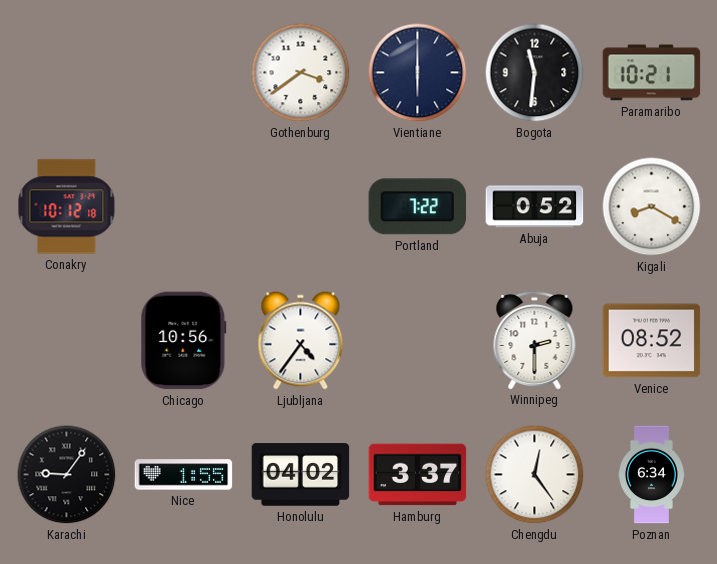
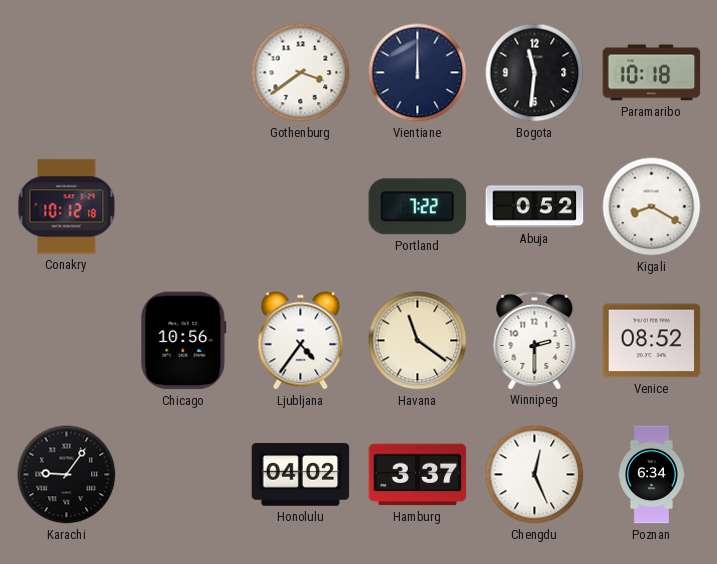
Vientiane: 6:00 -> 12:00
Paramaribo: 10:21 -> 10:18
Havana: none -> 11:21
Nice: 1:55 -> none
Chengdu: 12:24 -> 12:26
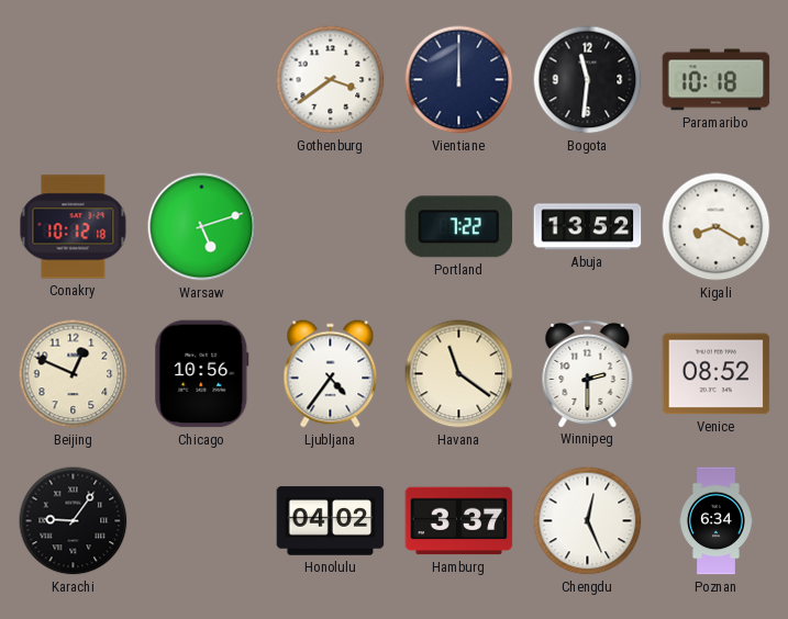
Warsaw: none -> 5:12
Abuja: 0:52 -> 13:52
Beijing: none -> 12:49
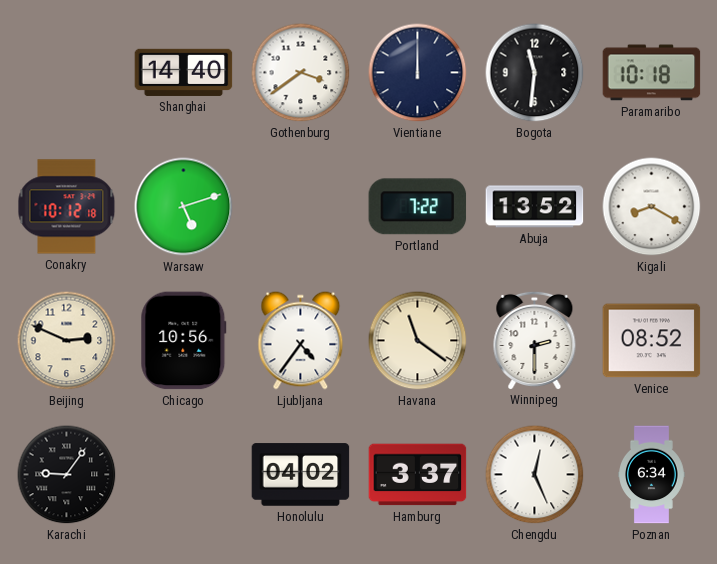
Shanghai: none -> 14:40
Beijing: 12:49 -> 2:49
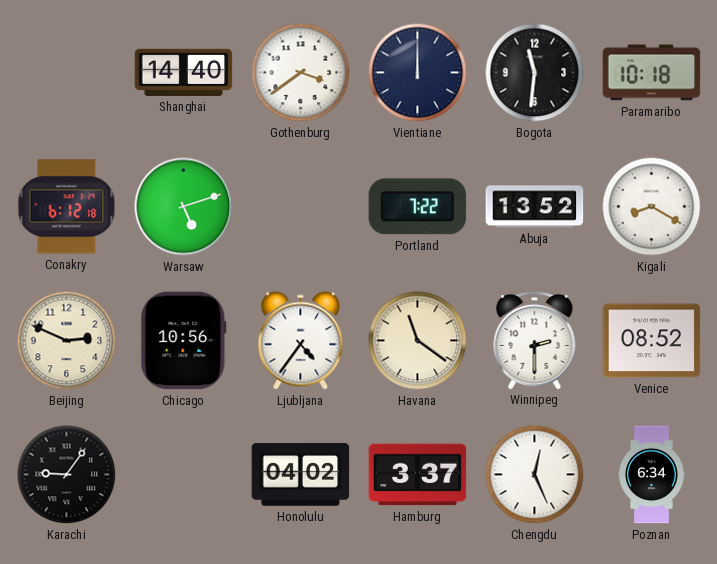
Conakry: 10:12 -> 6:12
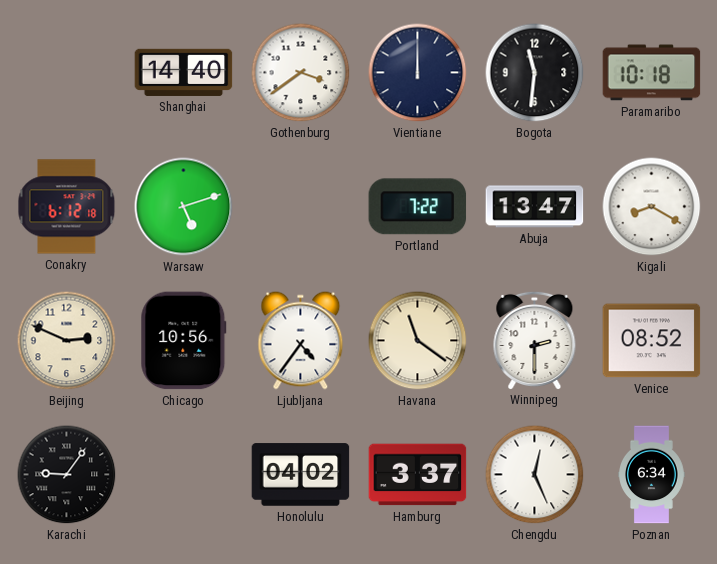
Abuja: 13:52 -> 13:47
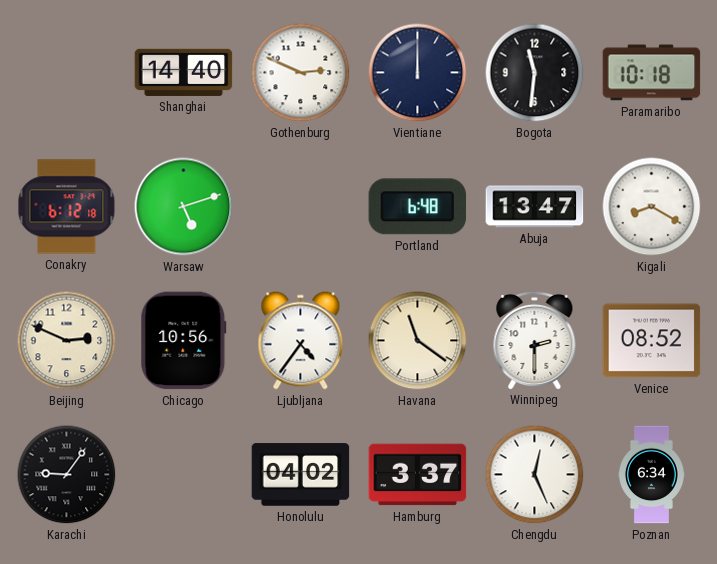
Gothenburg: 3:39 -> 2:49
Portland: 7:22 -> 6:48
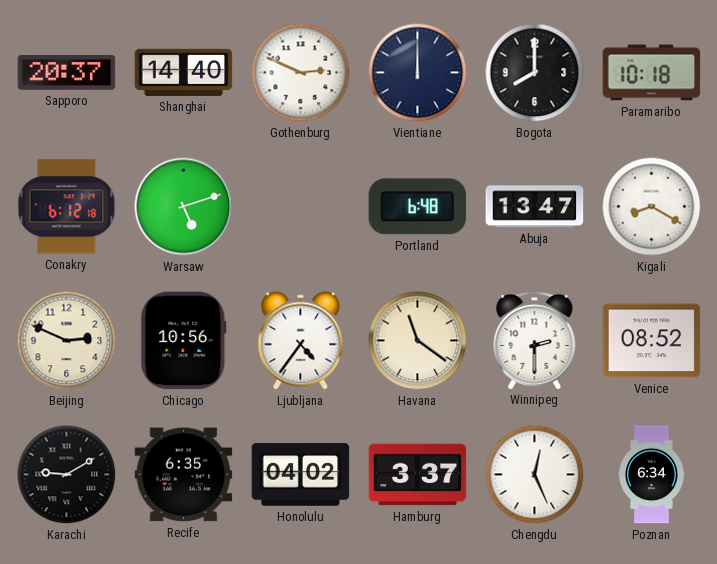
Sapporo: none -> 20:37
Bogota: 11:31 -> 8:00
Karachi: 9:06 -> 9:10
Recife: none -> 6:35
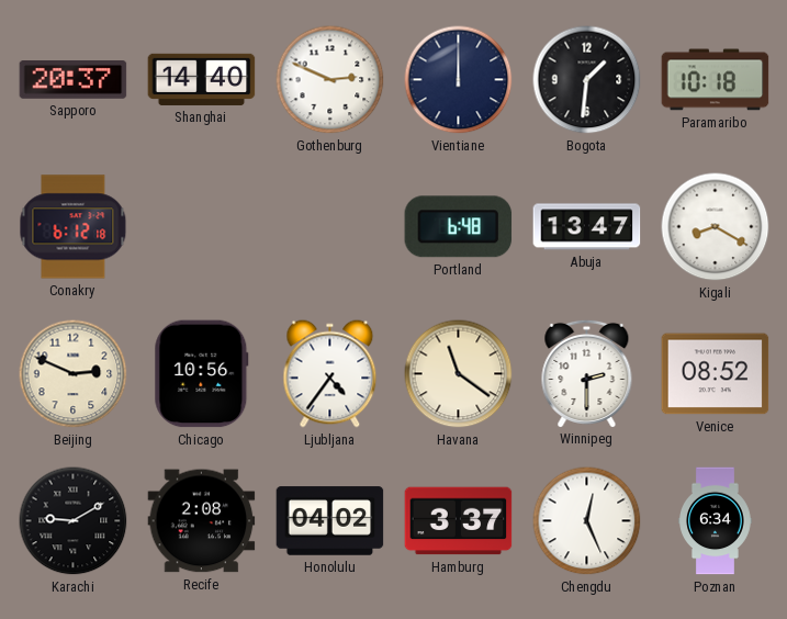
Bogota: 8:00 -> 1:31
Warsaw: 5:12 -> none
Recife: 6:35 -> 2:08
